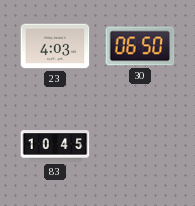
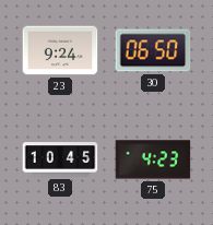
23: 4:03 -> 9:24
75: none -> 4:23
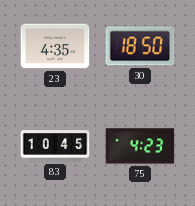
23: 9:24 -> 4:35
30: 06:50 -> 18:50
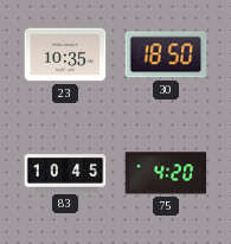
23: 4:35 -> 10:35
75: 4:23 -> 4:20
